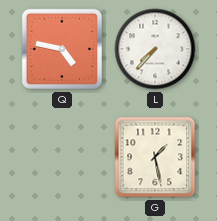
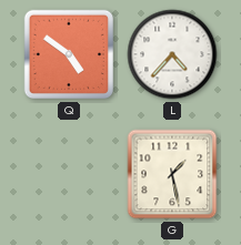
Q: 4:47 -> 4:51
L: 7:37 -> 4:37
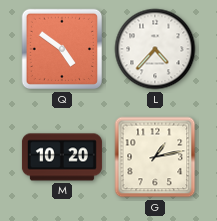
M: none -> 10:20
G: 1:28 -> 1:13
